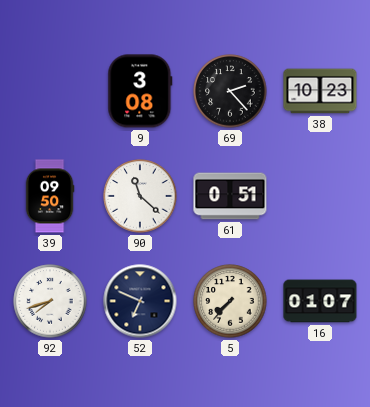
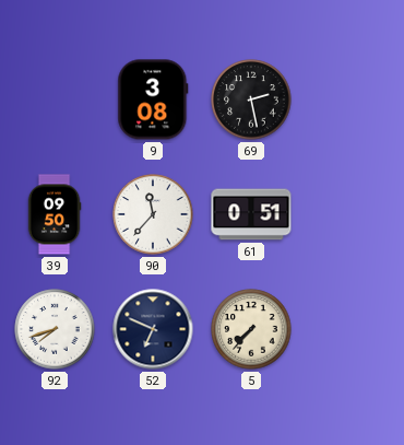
69: 2:23 -> 2:28
38: 10:23 -> none
90: 11:22 -> 11:37
16: 01:07 -> none
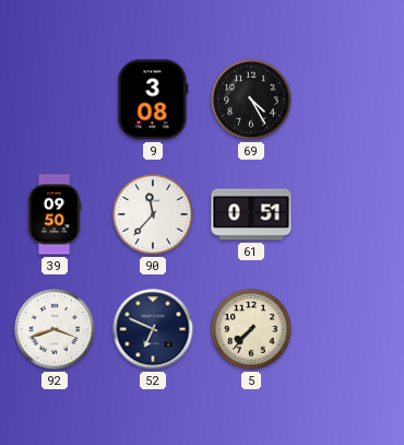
69: 2:28 -> 4:25
92: 7:42 -> 3:42
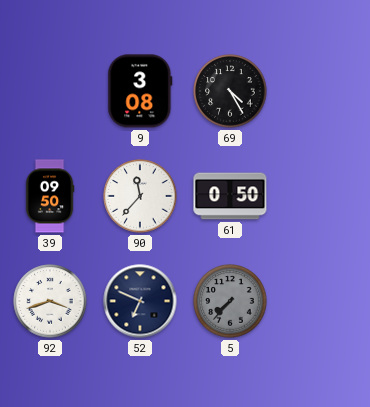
61: 0:51 -> 0:50
5 dial: cream -> grey
